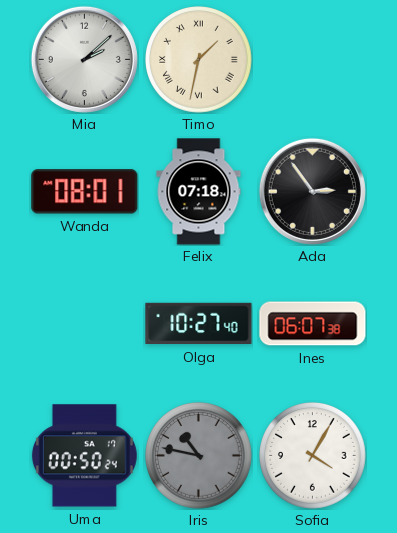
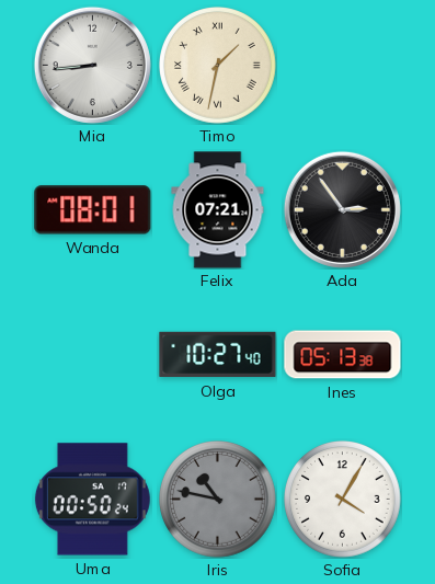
Mia: 2:08 -> 8:44
Felix: 07:18 -> 07:21
Ines: 06:07 -> 05:13
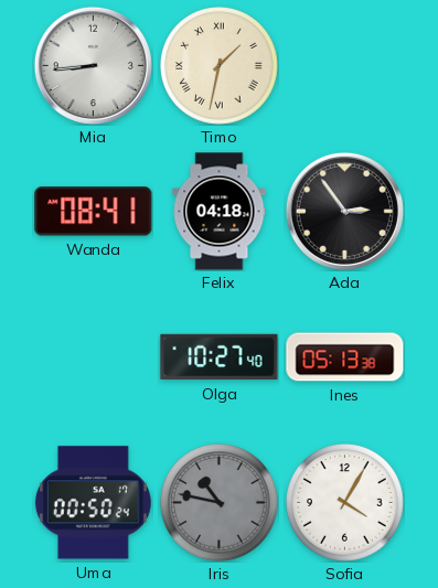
Wanda: 08:01 -> 08:41
Felix: 07:21 -> 04:18
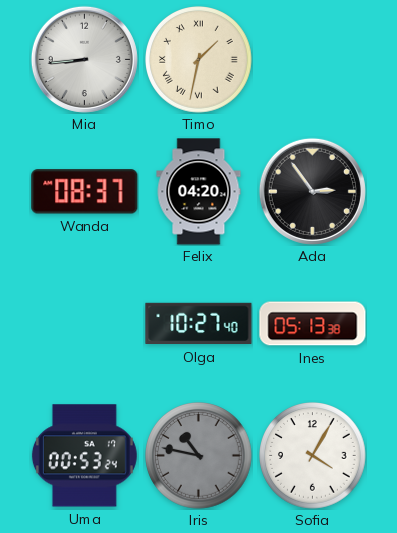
Wanda: 08:41 -> 08:37
Felix: 04:18 -> 04:20
Uma: 00:50 -> 00:53
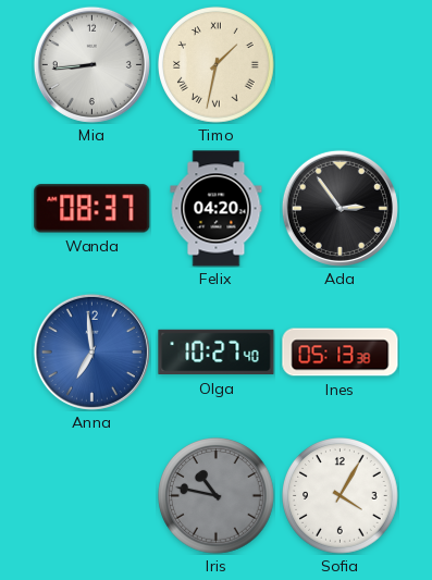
Anna: none -> 6:59
Uma: 00:53 -> none
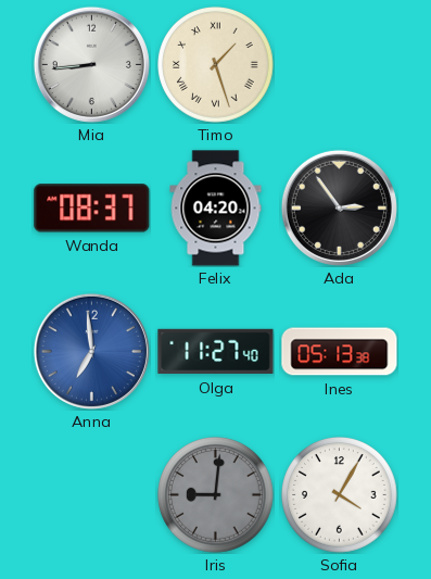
Timo: 1:32 -> 1:27
Olga: 10:27 -> 11:27
Iris: 10:47 -> 9:01
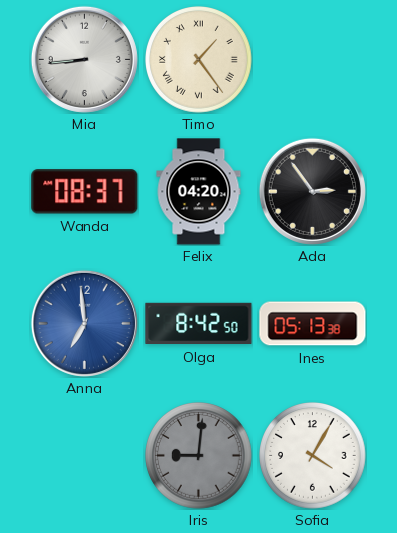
Timo: 1:27 -> 1:24
Olga: 11:27 -> 8:42
